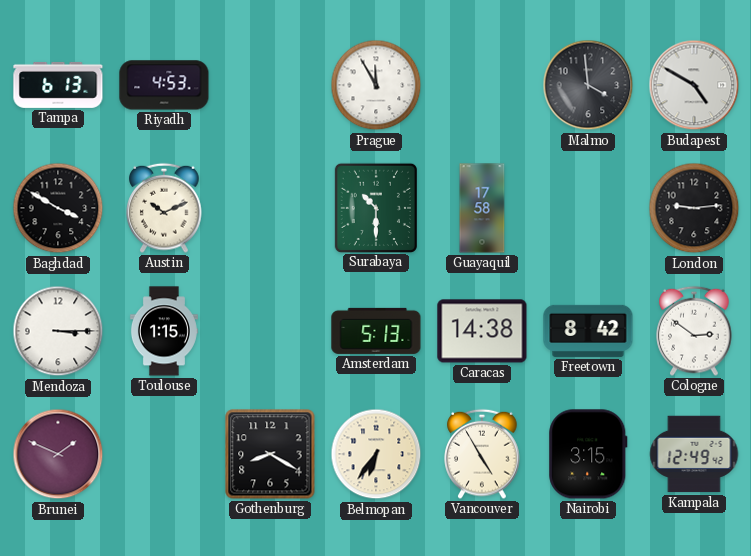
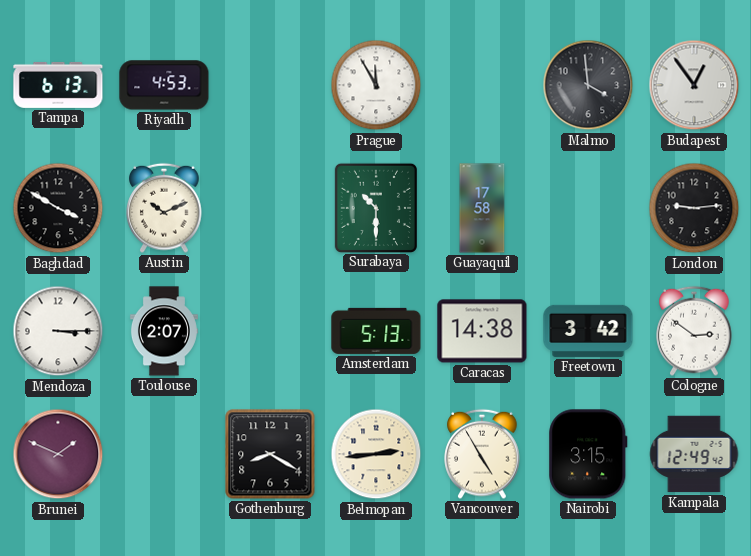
Budapest: 4:50 -> 12:54
Toulouse: 1:15 -> 2:07
Freetown: 8:42 -> 3:42
Belmopan: 6:36 -> 2:44
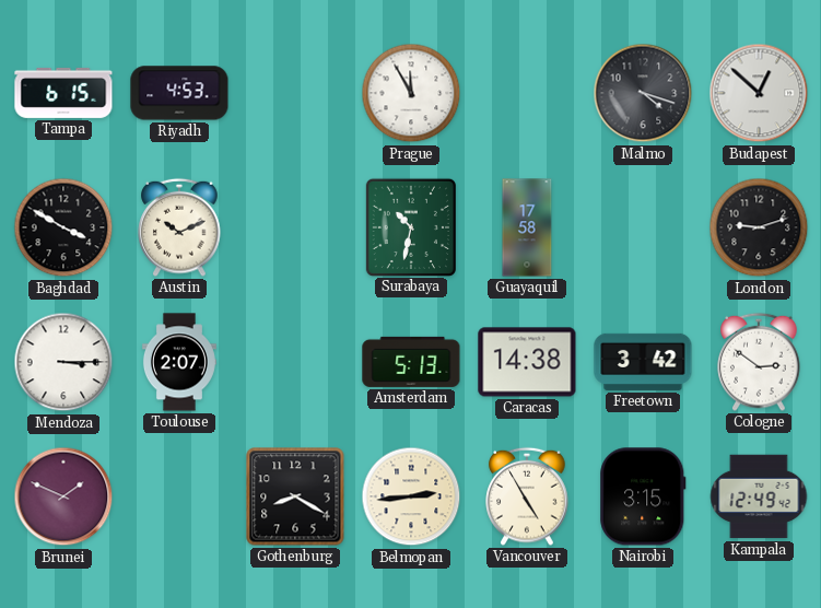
Tampa: 6:13 -> 6:15
Malmo: 3:59 -> 4:18
Budapest: 12:54 -> 12:52
Surabaya: 10:30 -> 10:32
London: 9:14 -> 9:12
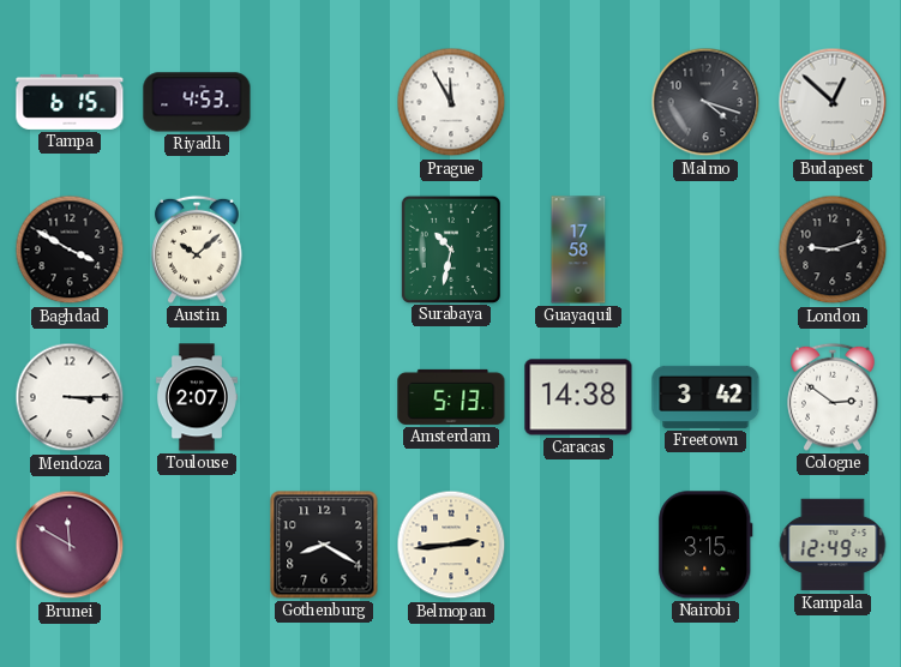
Austin: 10:11 -> 10:08
Brunei: 1:49 -> 11:50
Vancouver: 4:55 -> none
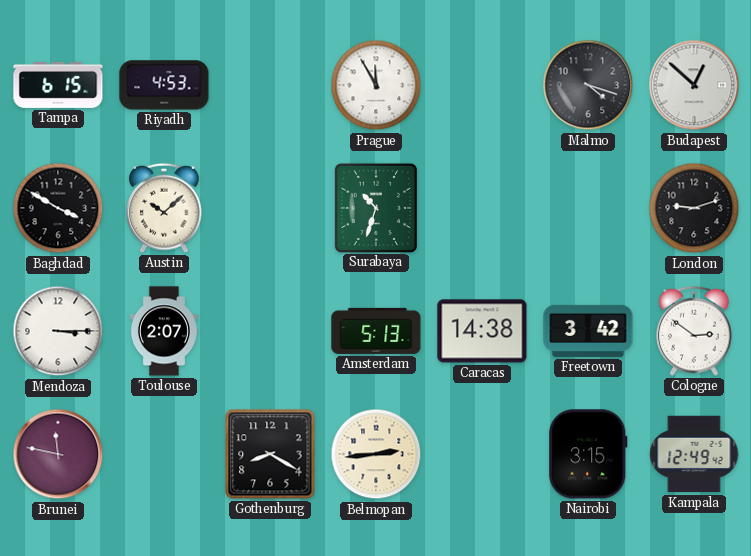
Surabaya: 10:32 -> 10:33
Guayaquil: 17:58 -> none
Brunei: 11:50 -> 11:47
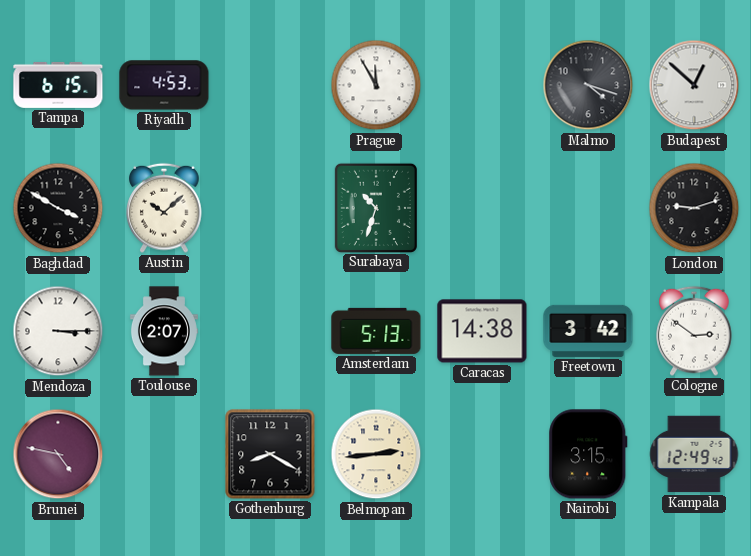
Brunei: 11:47 -> 4:47
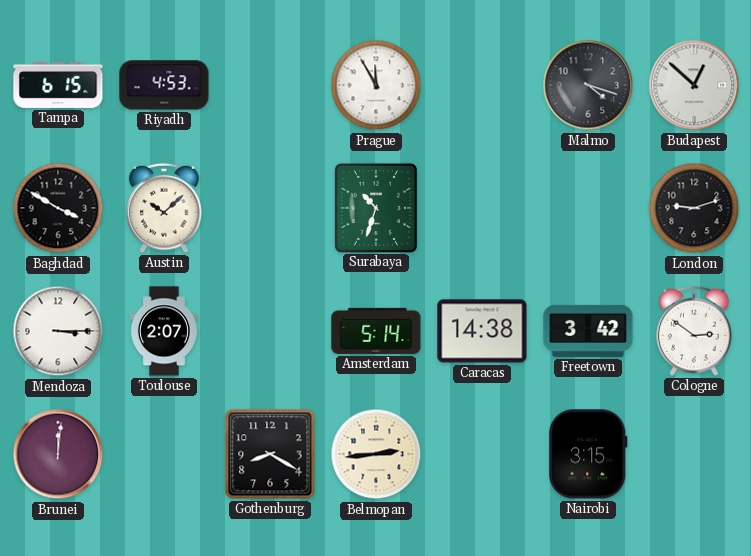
Amsterdam: 5:13 -> 5:14
Brunei: 4:47 -> 12:01
Kampala: 12:49 -> none
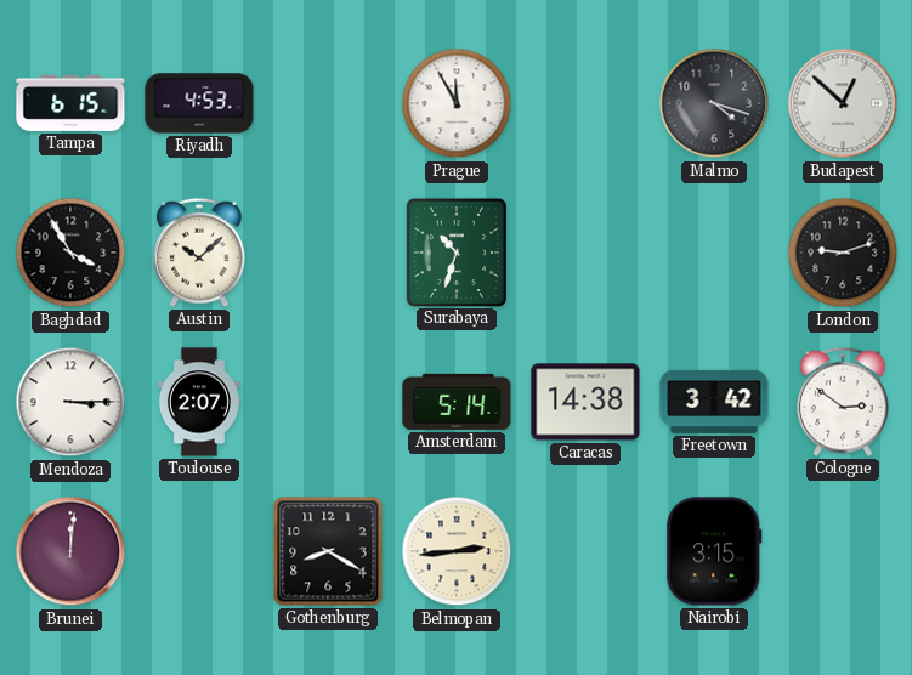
Baghdad: 3:50 -> 3:55
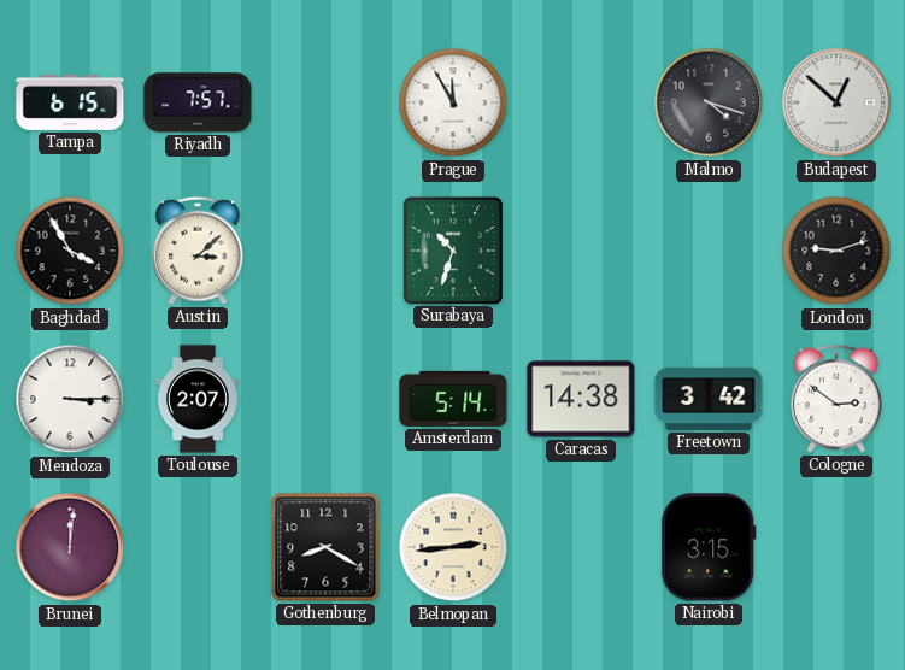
Riyadh: 4:53 -> 7:57
Austin: 10:08 -> 3:08
